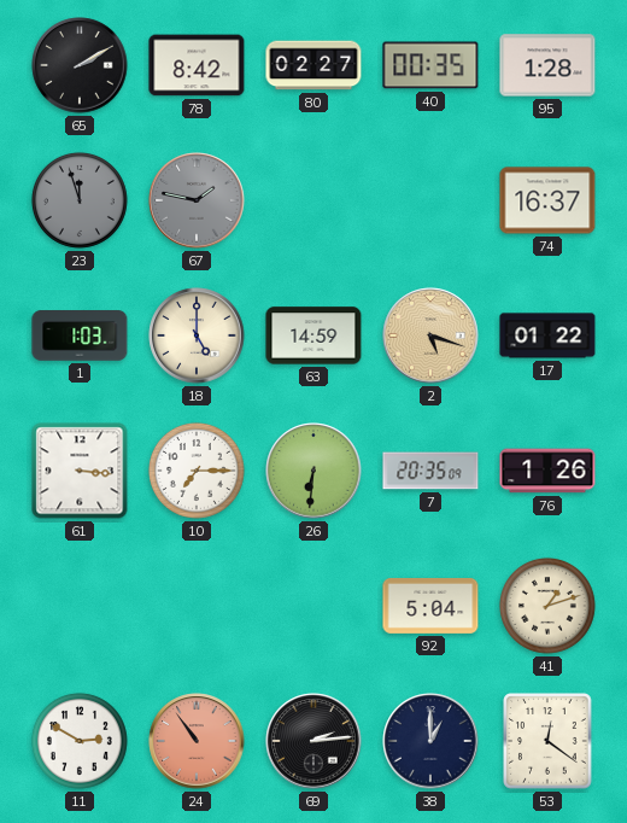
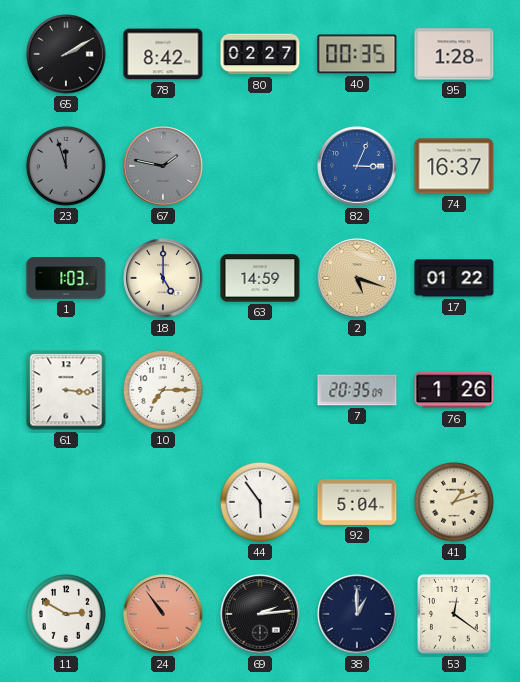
82: none -> 3:04
26: 6:31 -> none
44: none -> 5:54
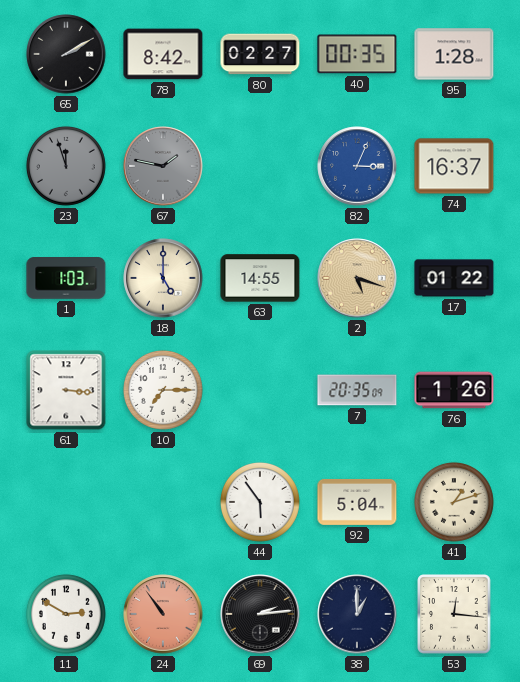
63: 14:59 -> 14:55
53: 12:21 -> 12:16
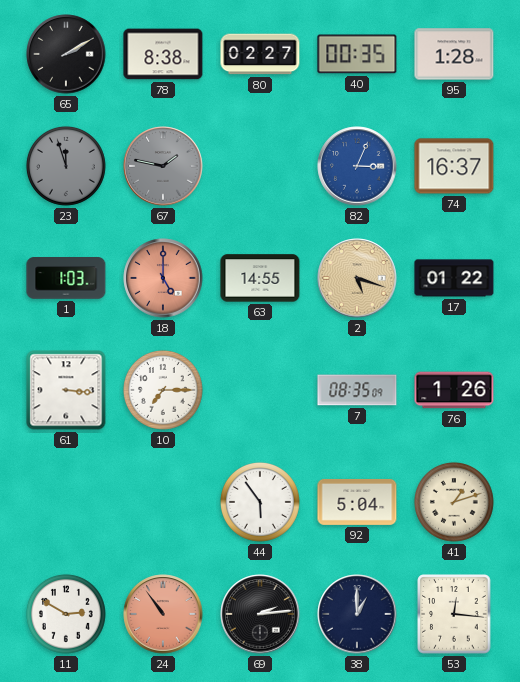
78: 8:42 -> 8:38
18 dial: cream -> salmon
7: 20:35 -> 08:35
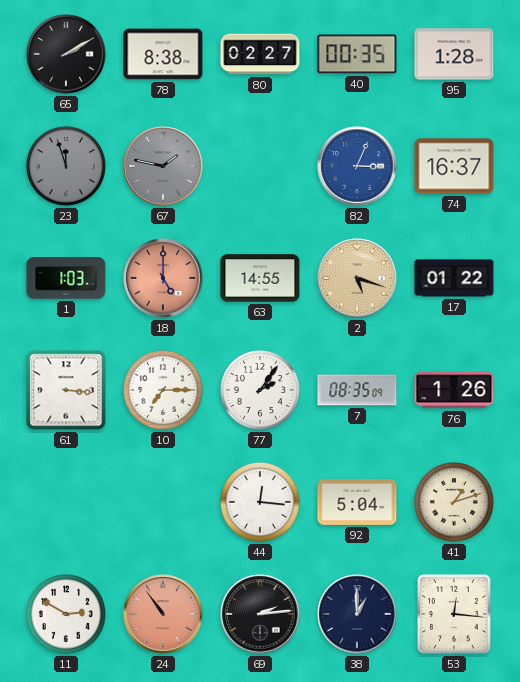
77: none -> 2:06
44: 5:54 -> 12:16
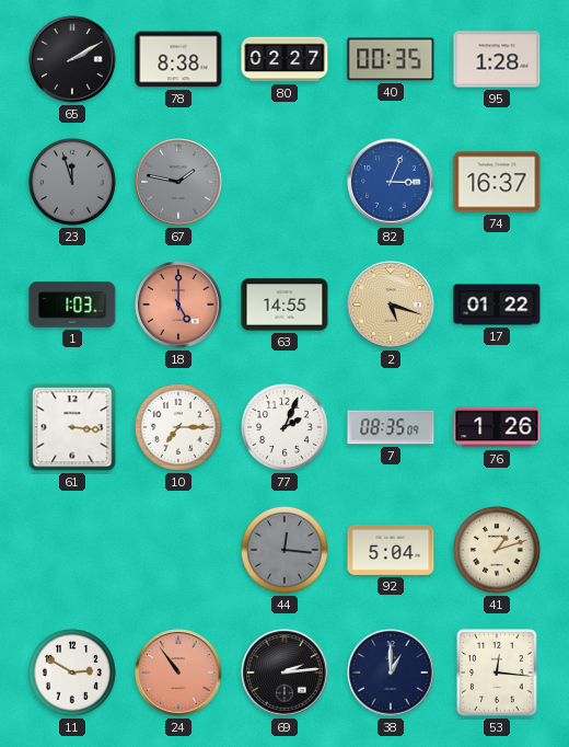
77: 2:06 -> 2:04
44 dial: white -> grey
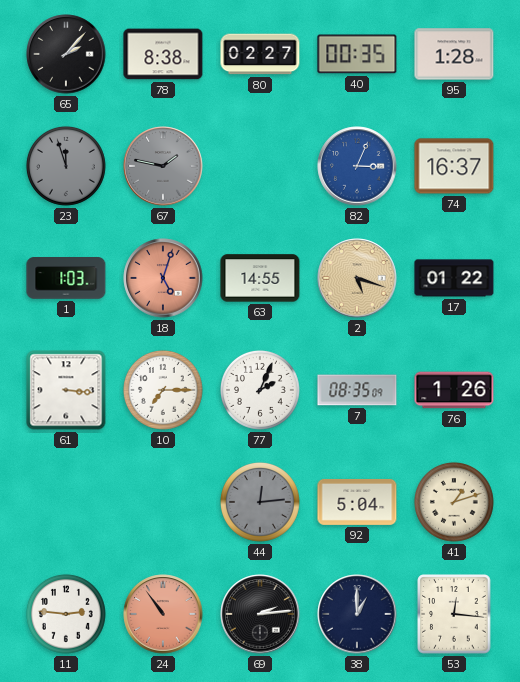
65: 2:10 -> 2:07
18: 5:00 -> 5:03
44: 12:16 -> 12:14
11: 2:50 -> 2:46
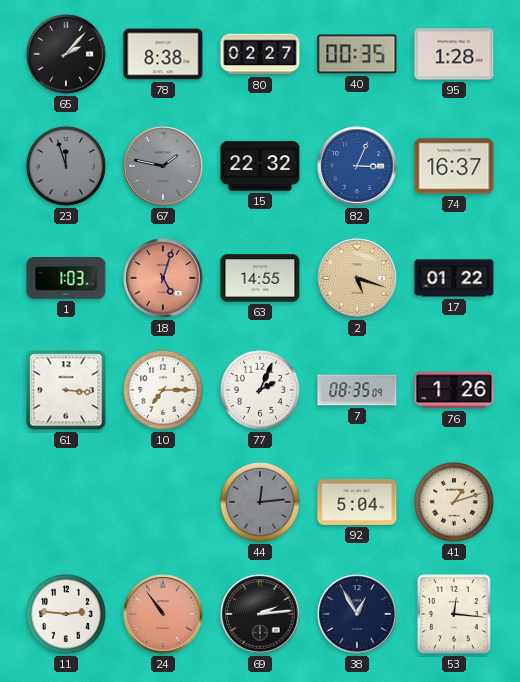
15: none -> 22:32
38: 1:00 -> 12:55
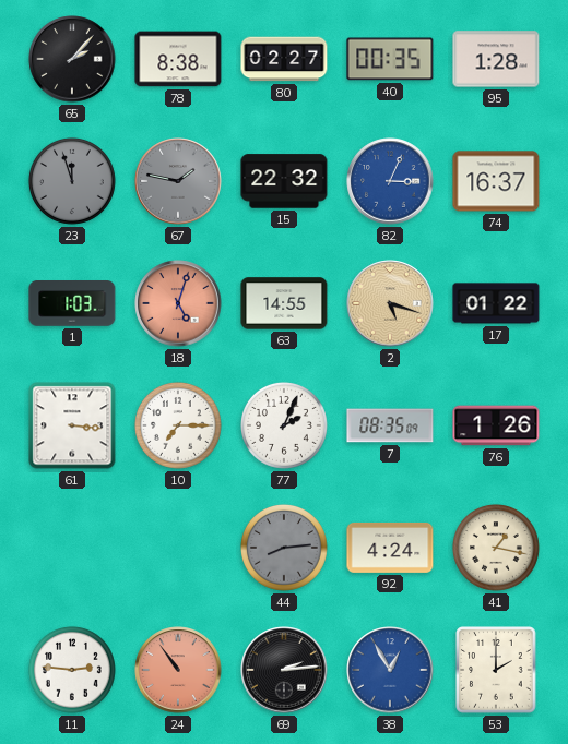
44: 12:14 -> 8:14
92: 5:04 -> 4:24
41: 1:12 -> 1:17
38 dial: navy -> blue
53: 12:16 -> 2:00
